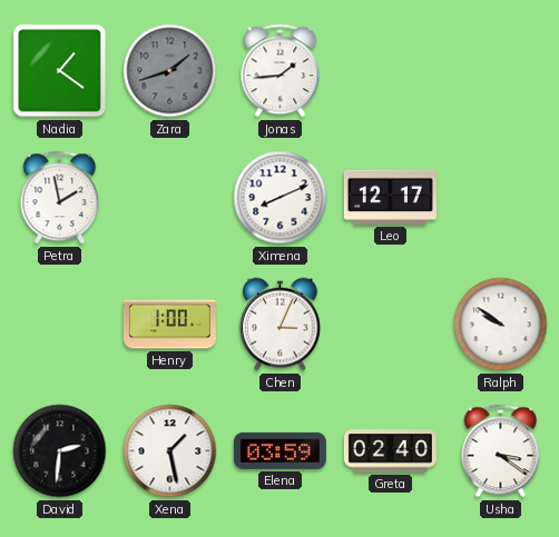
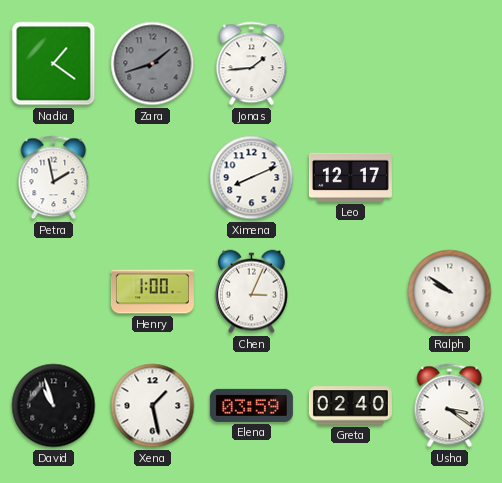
David: 2:31 -> 10:57
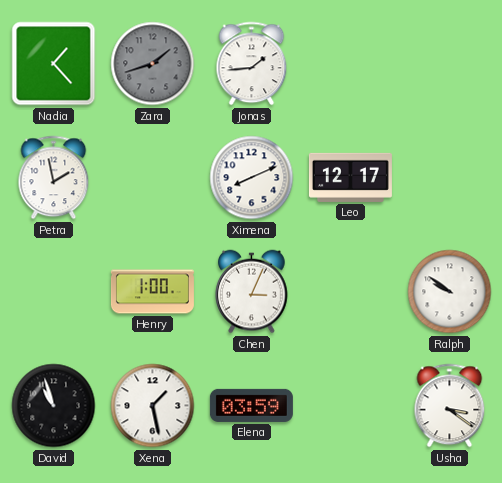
Nadia: 1:21 -> 1:23
Greta: 02:40 -> none
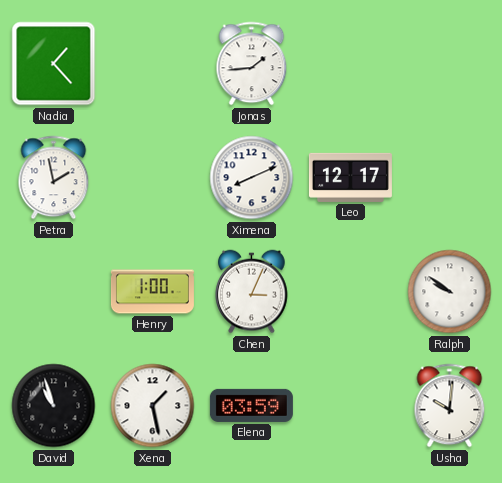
Zara: 1:42 -> none
Usha: 3:21 -> 10:01
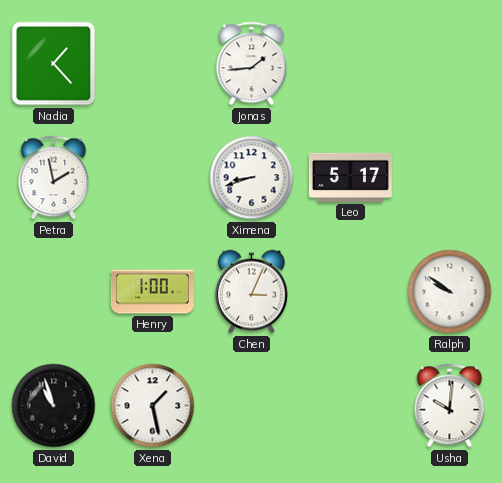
Ximena: 8:11 -> 8:42
Leo: 12:17 -> 5:17
Elena: 03:59 -> none
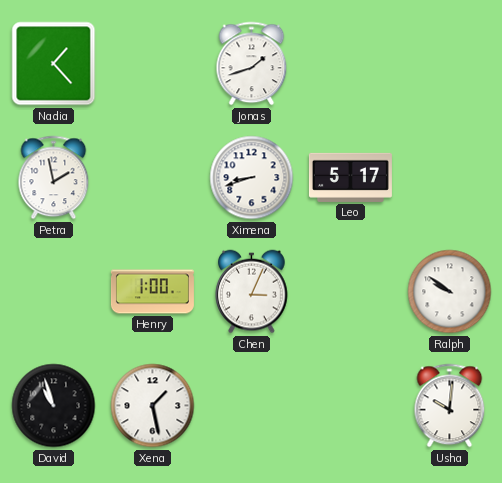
Jonas: 1:44 -> 1:42
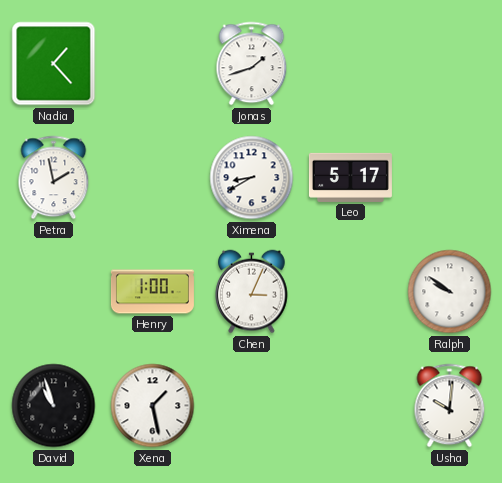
Ximena: 8:42 -> 8:40
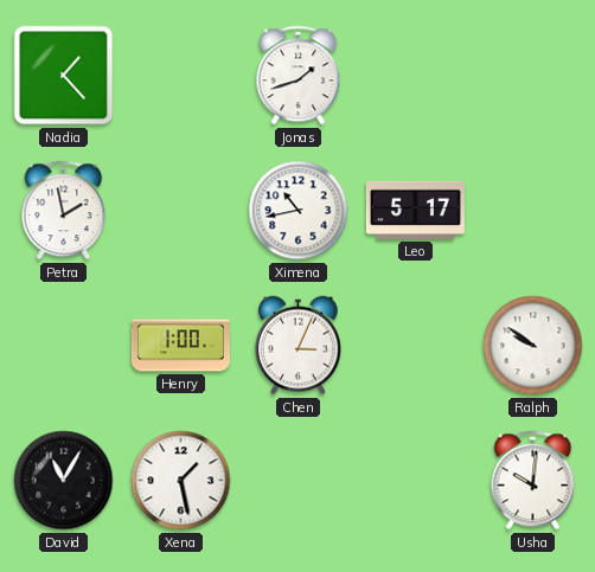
Ximena: 8:40 -> 10:43
David: 10:57 -> 11:05
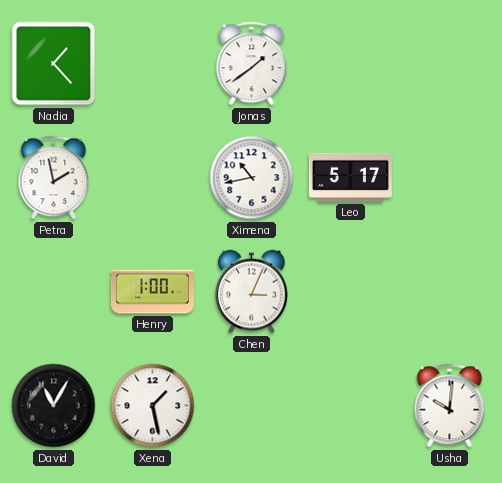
Jonas: 1:42 -> 1:39
Ralph: 9:51 -> none
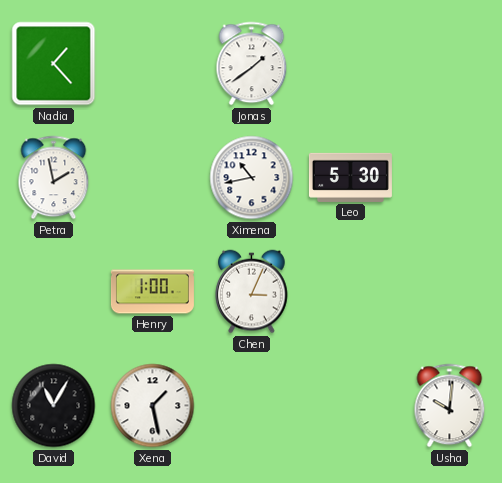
Leo: 5:17 -> 5:30
